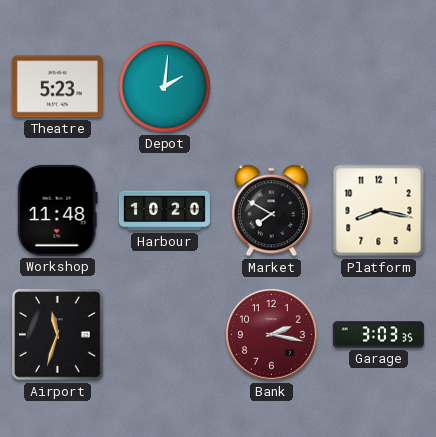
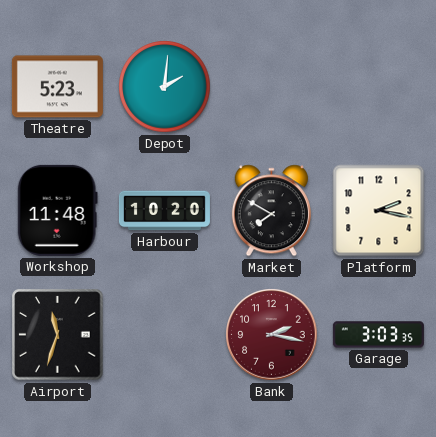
Platform: 8:17 -> 2:17
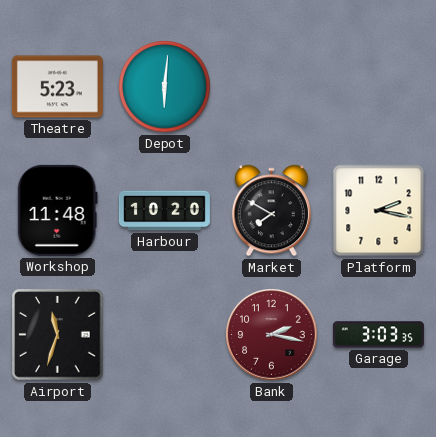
Depot: 2:01 -> 6:01
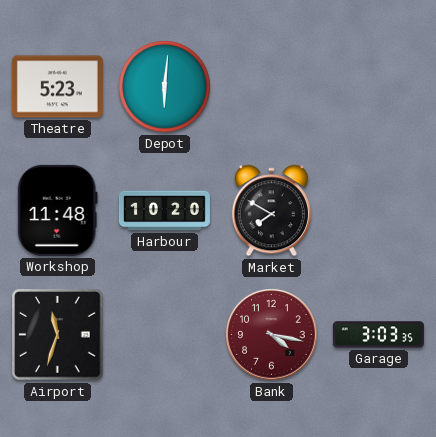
Platform: 2:17 -> none
Bank: 2:17 -> 4:17
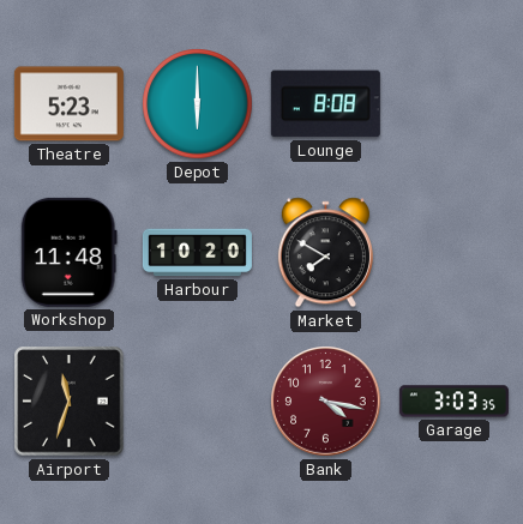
Depot: 6:01 -> 6:00
Lounge: none -> 8:08
